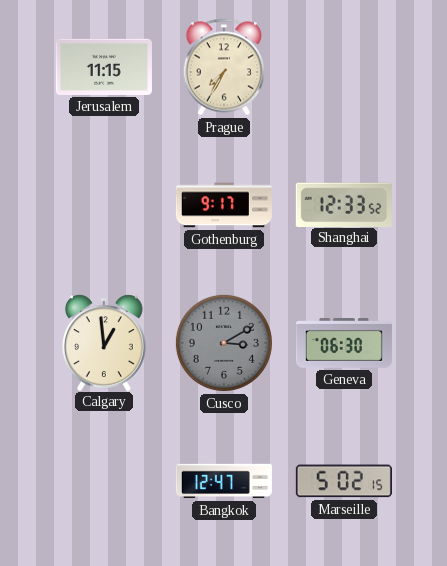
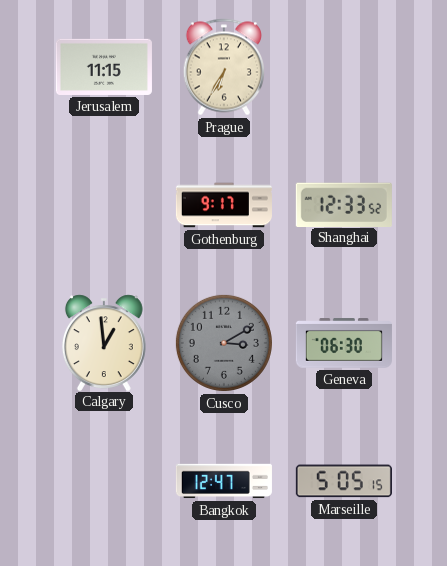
Prague: 7:35 -> 6:35
Marseille: 5:02 -> 5:05
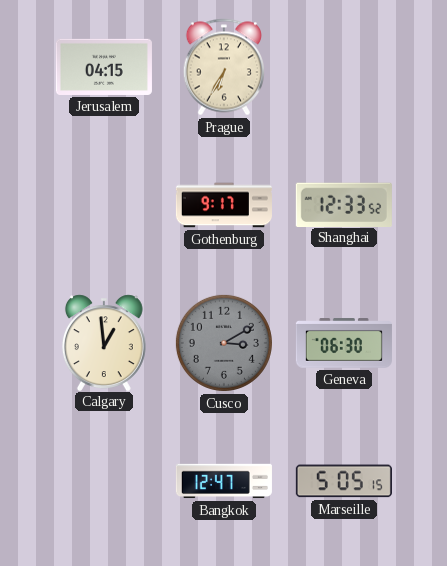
Jerusalem: 11:15 -> 04:15
